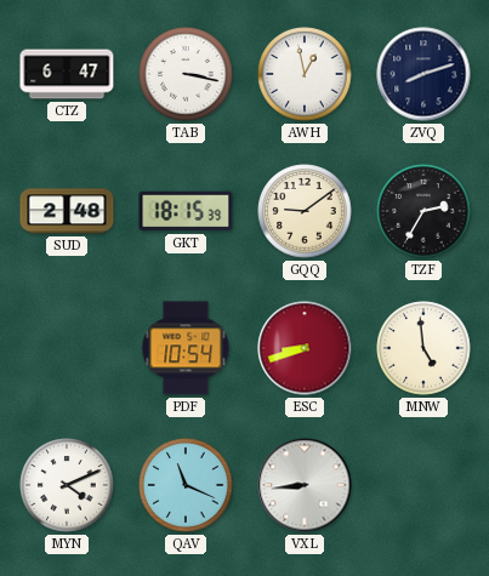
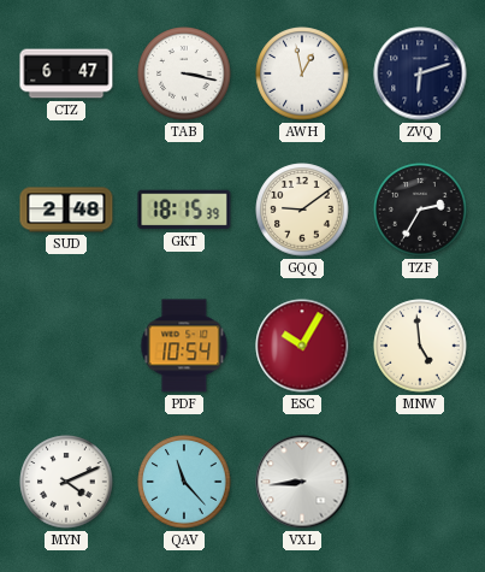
ZVQ: 8:12 -> 6:12
ESC: 8:42 -> 10:05
QAV: 11:19 -> 11:23
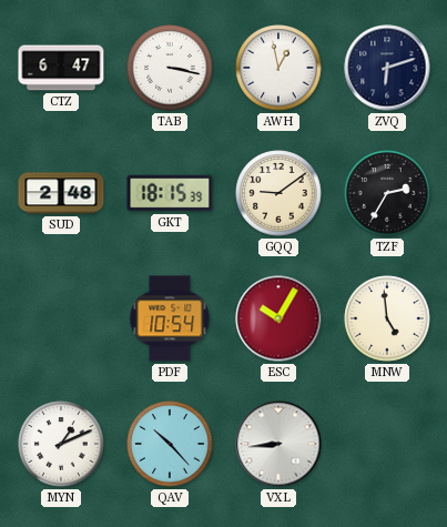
MYN: 4:11 -> 1:11
QAV: 11:23 -> 10:23
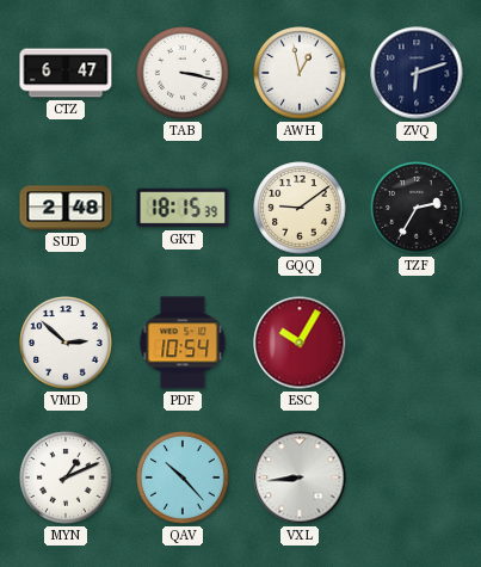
VMD: none -> 2:52
MNW: 4:59 -> none
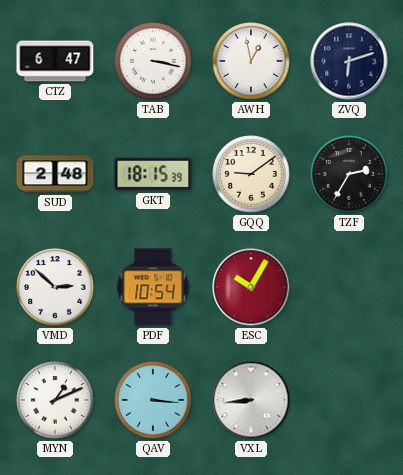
QAV: 10:23 -> 3:16
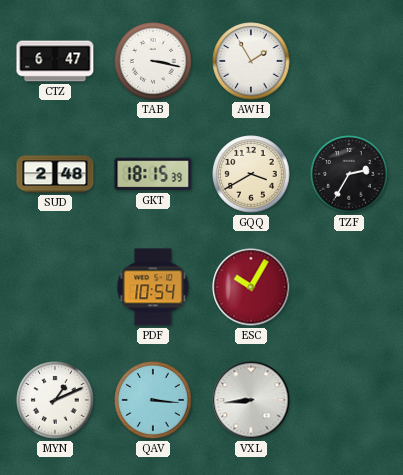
AWH: 12:58 -> 1:55
ZVQ: 6:12 -> none
GQQ: 9:09 -> 3:40
VMD: 2:52 -> none
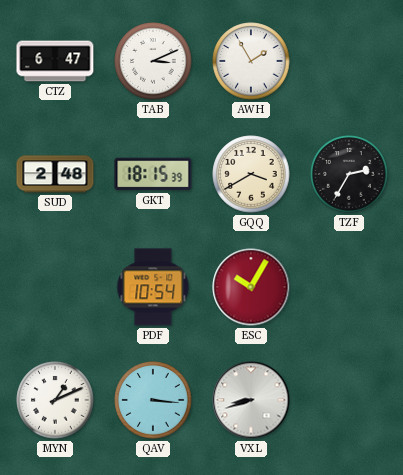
TAB: 3:17 -> 3:11
VXL: 8:44 -> 8:42
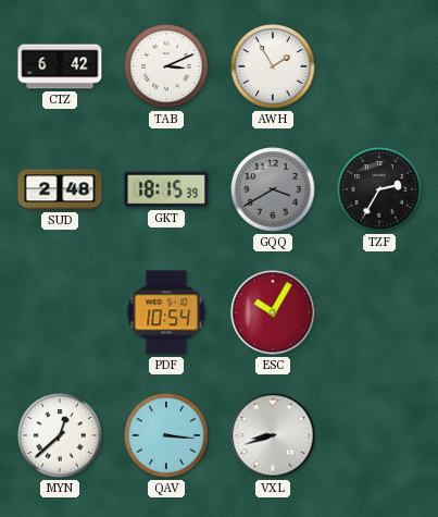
CTZ: 6:47 -> 6:42
GQQ dial: cream -> grey
MYN: 1:11 -> 12:38
